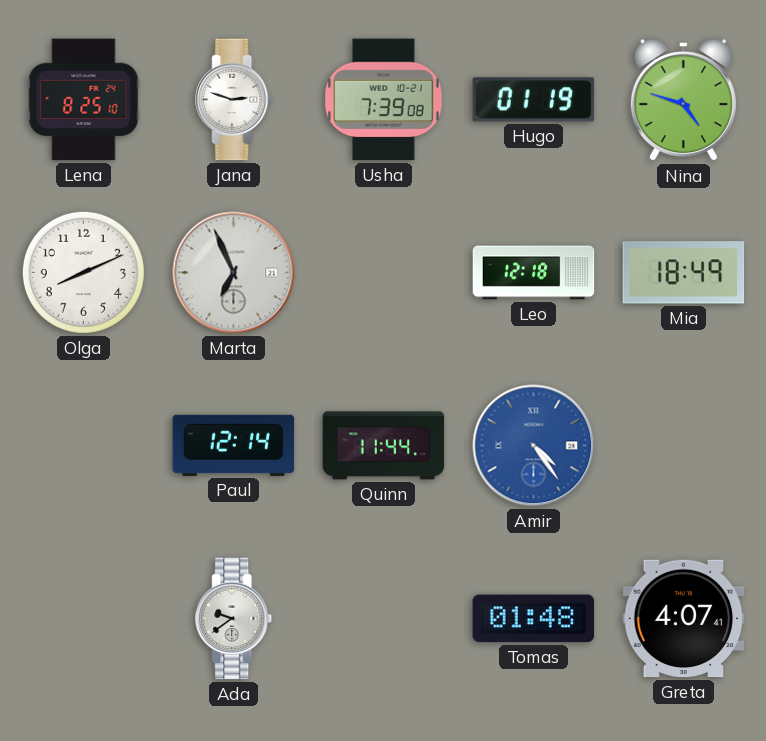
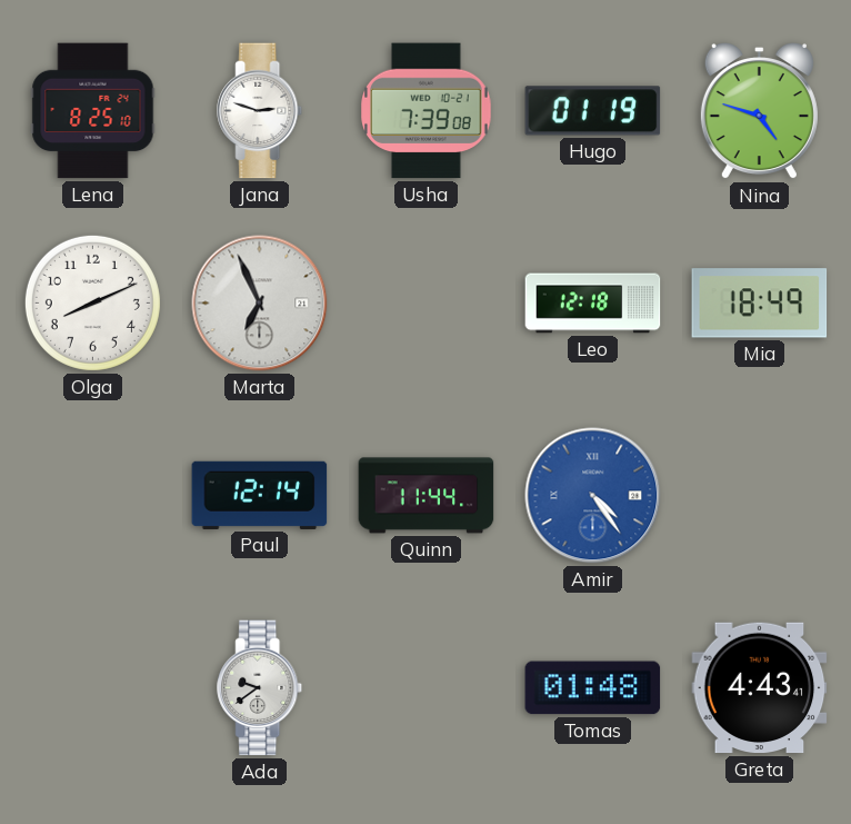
Greta: 4:07 -> 4:43
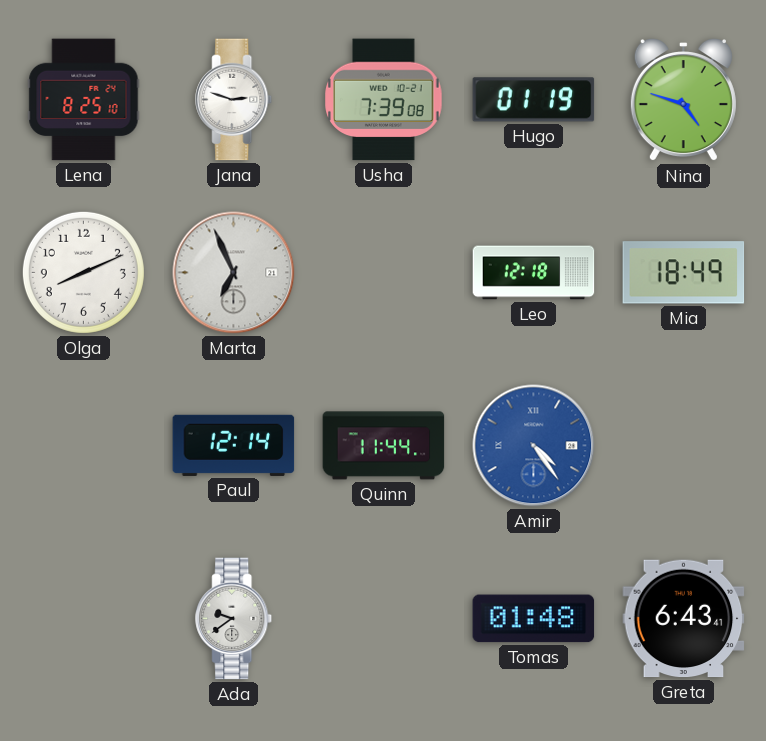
Greta: 4:43 -> 6:43
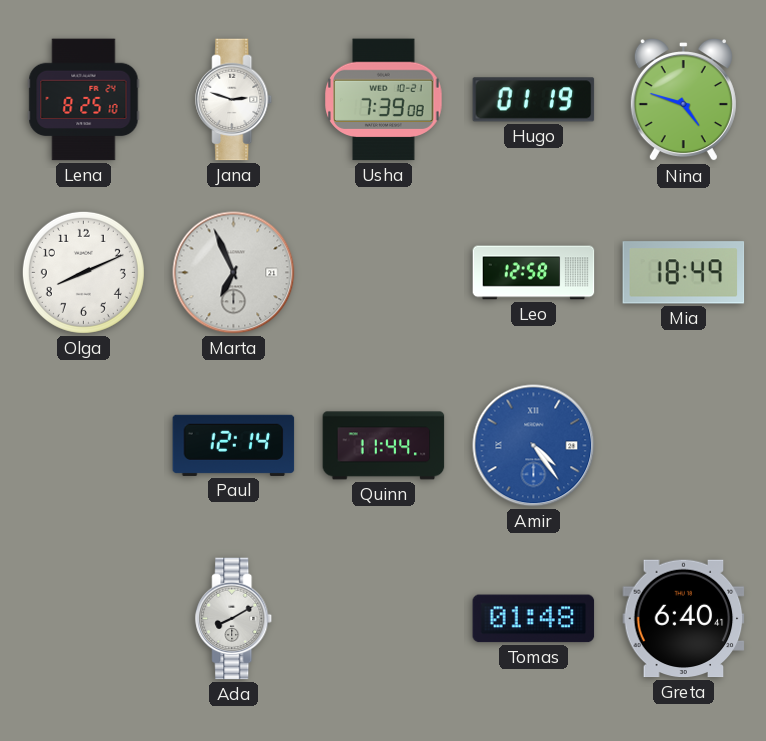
Leo: 12:18 -> 12:58
Ada: 9:39 -> 8:10
Greta: 6:43 -> 6:40
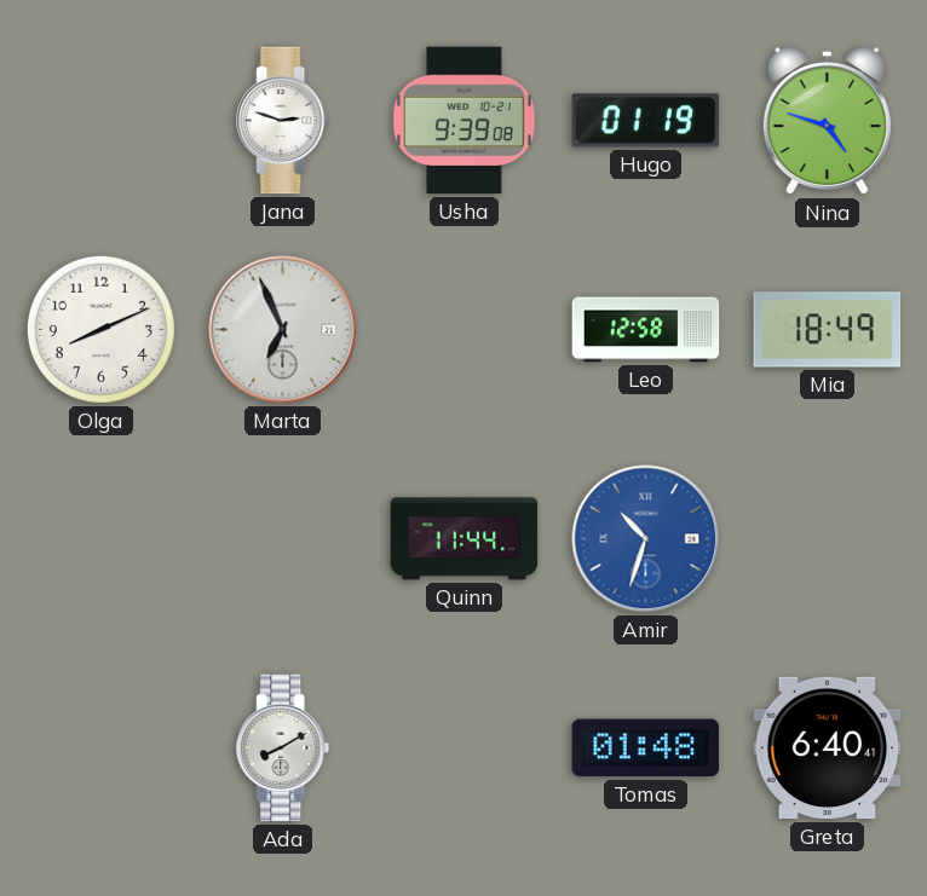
Lena: 8:25 -> none
Usha: 7:39 -> 9:39
Paul: 12:14 -> none
Amir: 4:24 -> 10:33
